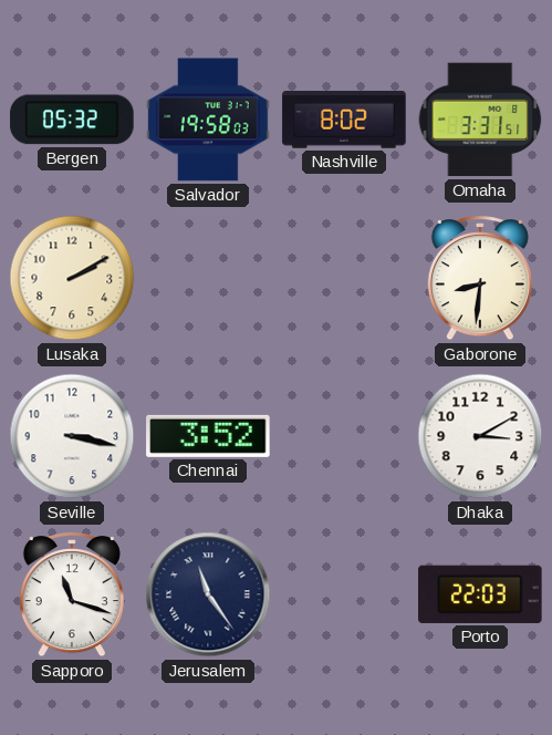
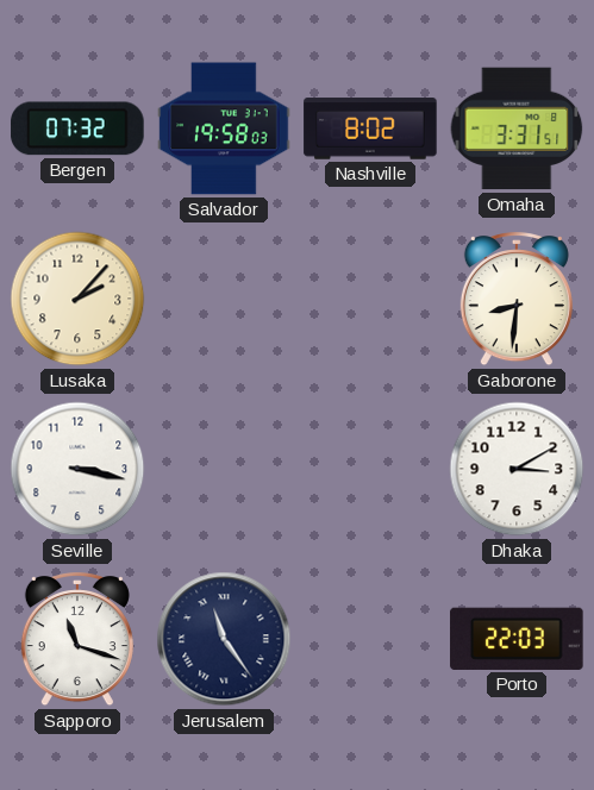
Bergen: 05:32 -> 07:32
Lusaka: 2:10 -> 2:07
Chennai: 3:52 -> none
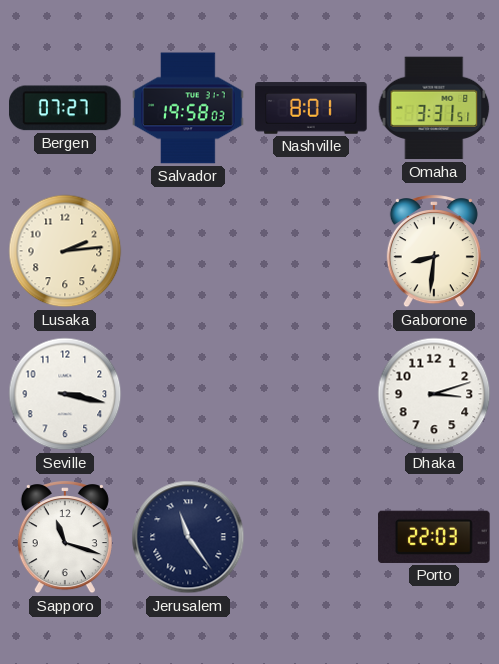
Bergen: 07:32 -> 07:27
Nashville: 8:02 -> 8:01
Lusaka: 2:07 -> 2:14
Dhaka: 3:10 -> 3:12
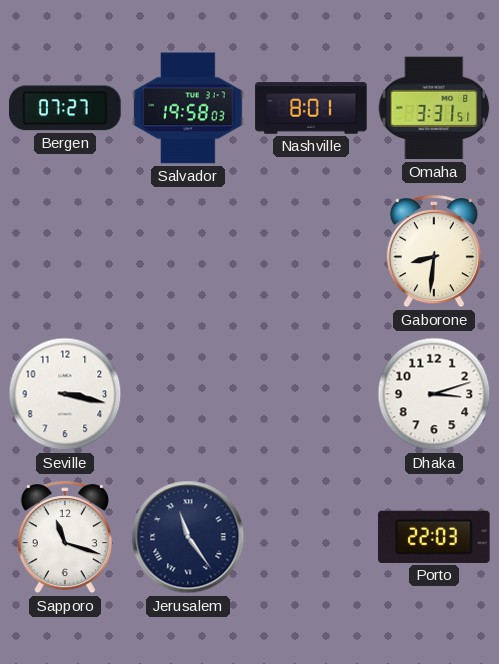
Lusaka: 2:14 -> none
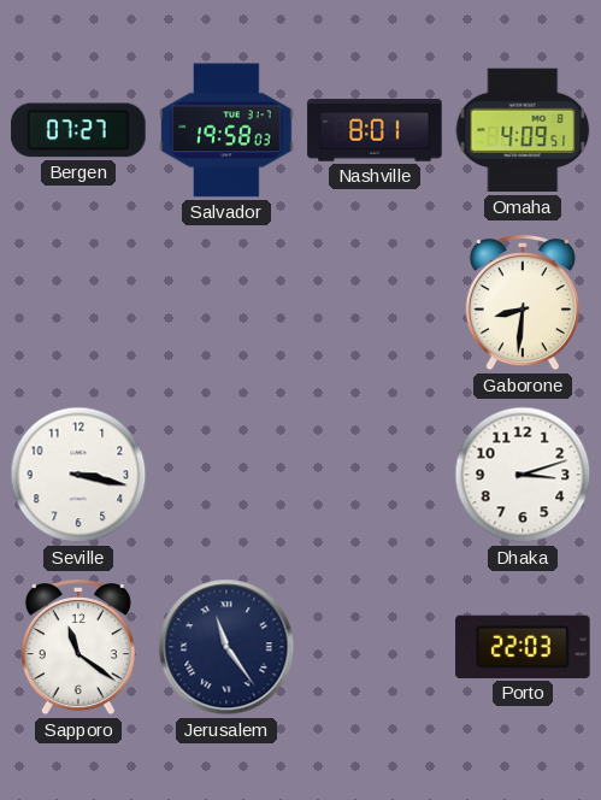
Omaha: 3:31 -> 4:09
Sapporo: 11:18 -> 11:21
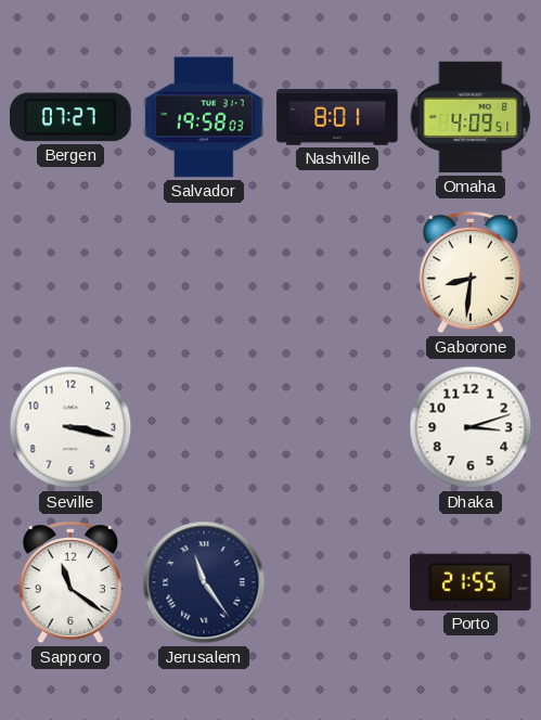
Porto: 22:03 -> 21:55
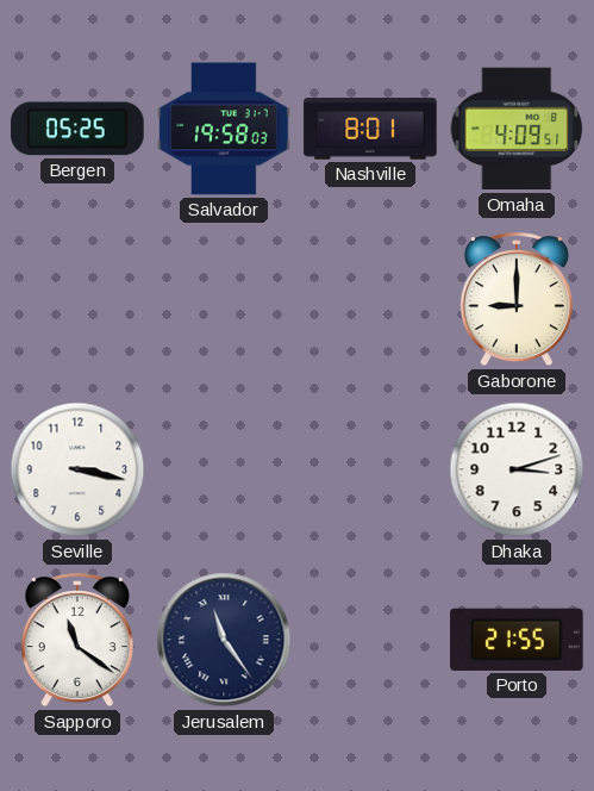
Bergen: 07:27 -> 05:25
Gaborone: 8:31 -> 9:00
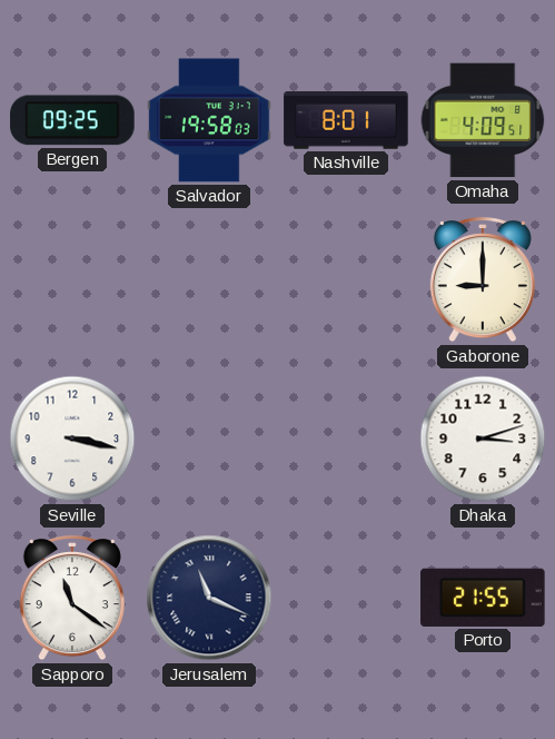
Bergen: 05:25 -> 09:25
Jerusalem: 11:24 -> 11:19
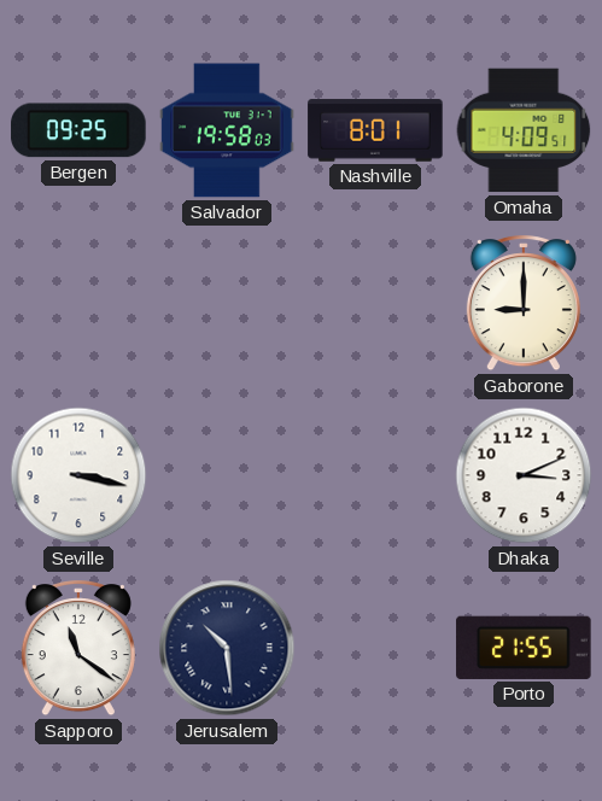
Dhaka: 3:12 -> 3:11
Jerusalem: 11:19 -> 10:29
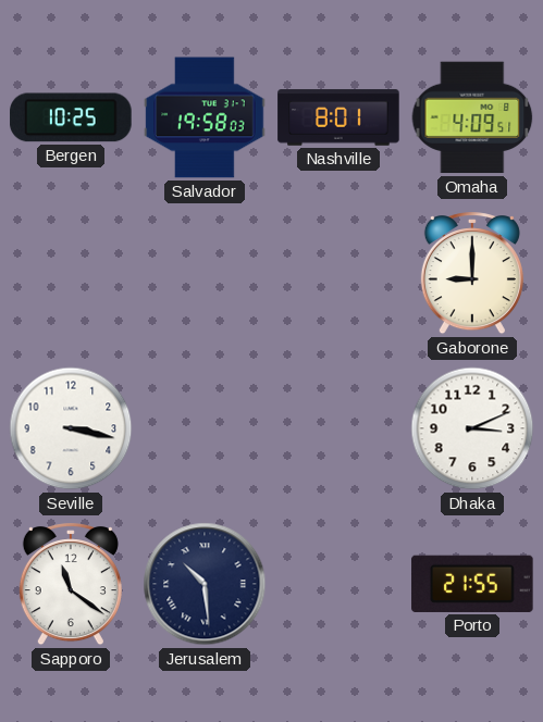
Bergen: 09:25 -> 10:25
